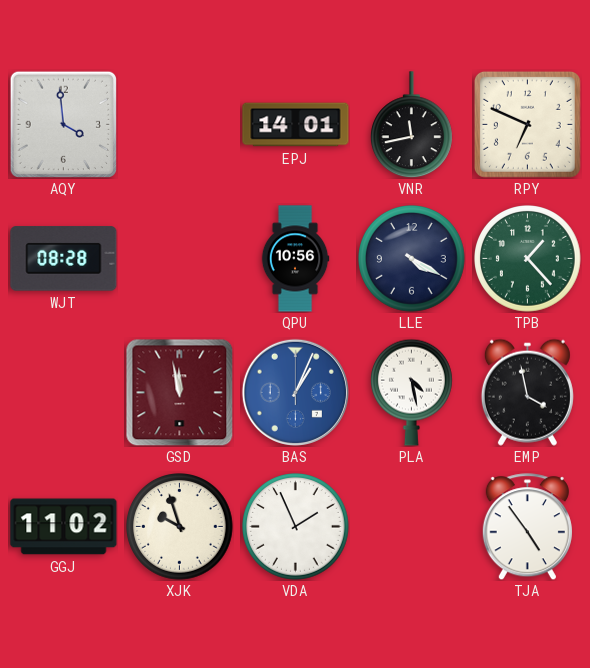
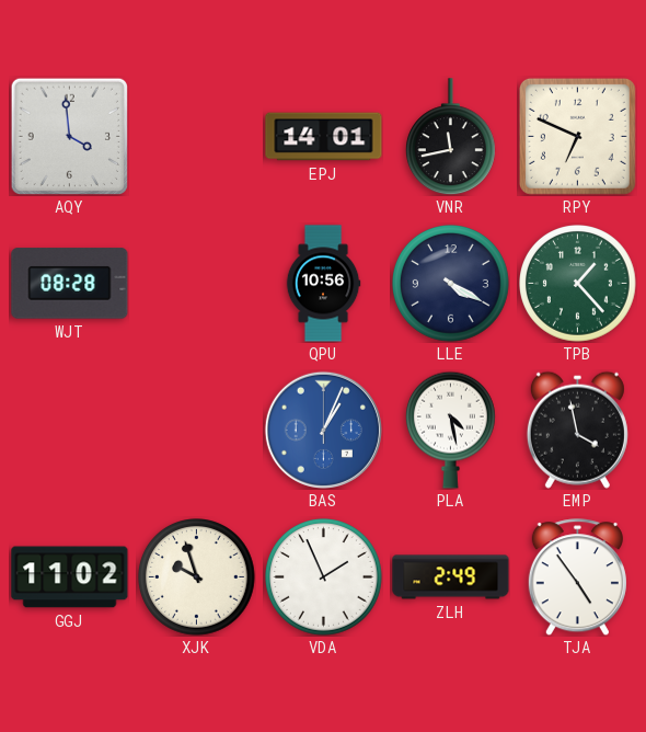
GSD: 11:58 -> none
ZLH: none -> 2:49
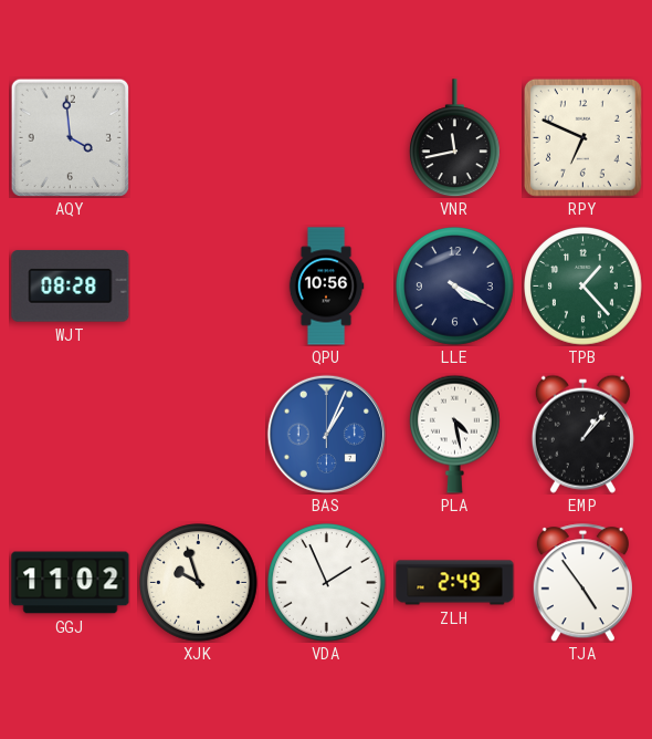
EPJ: 14:01 -> none
EMP: 3:58 -> 1:07
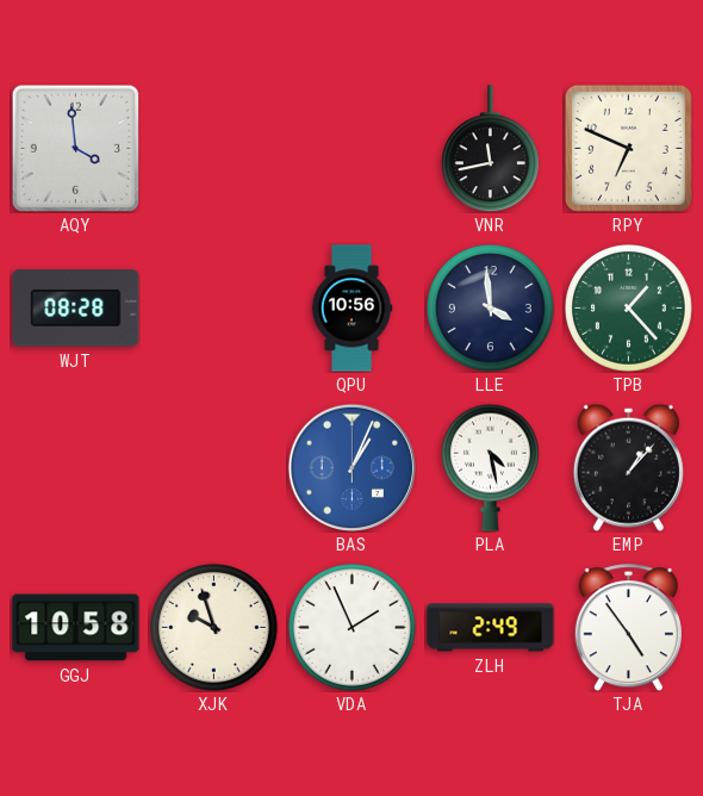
LLE: 4:20 -> 3:59
GGJ: 11:02 -> 10:58
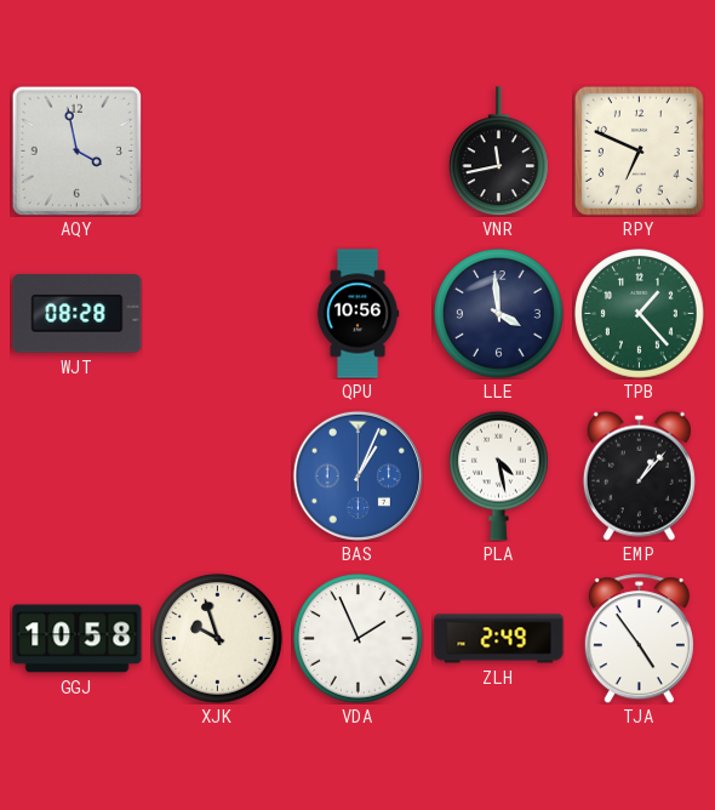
AQY: 3:59 -> 3:58
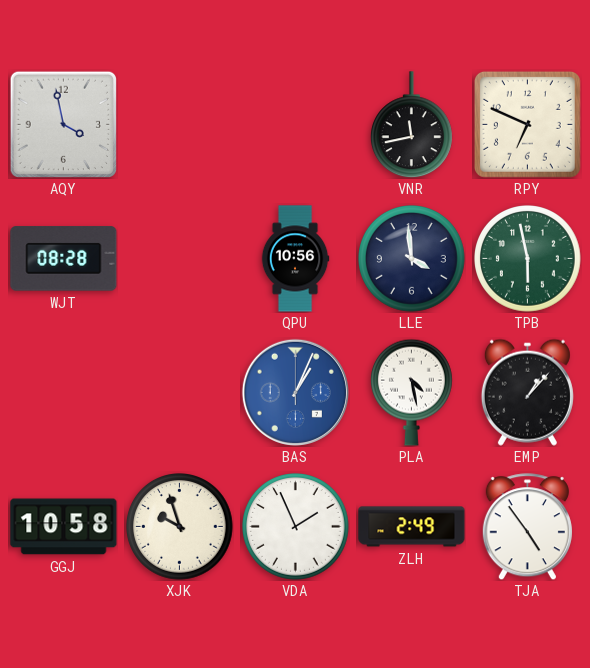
TPB: 1:23 -> 5:58
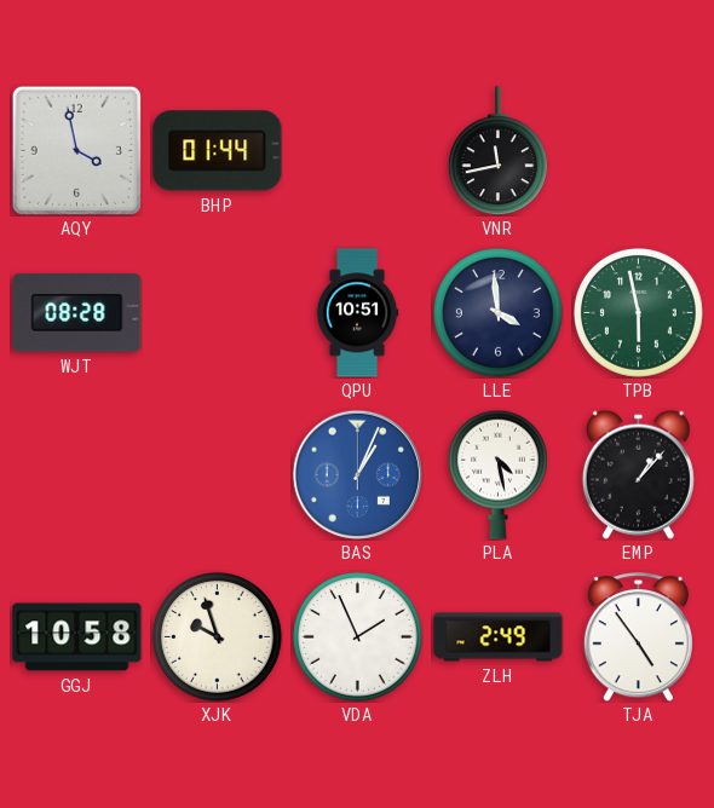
BHP: none -> 01:44
RPY: 6:49 -> none
QPU: 10:56 -> 10:51
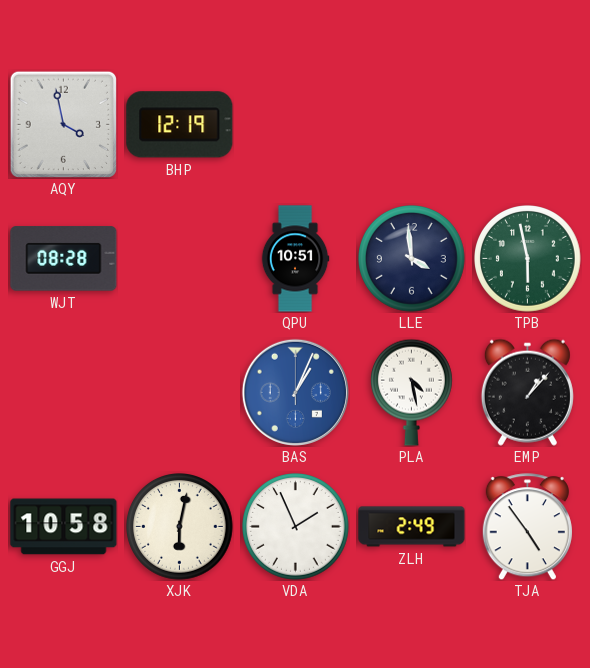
BHP: 01:44 -> 12:19
VNR: 11:43 -> none
XJK: 9:57 -> 6:02
